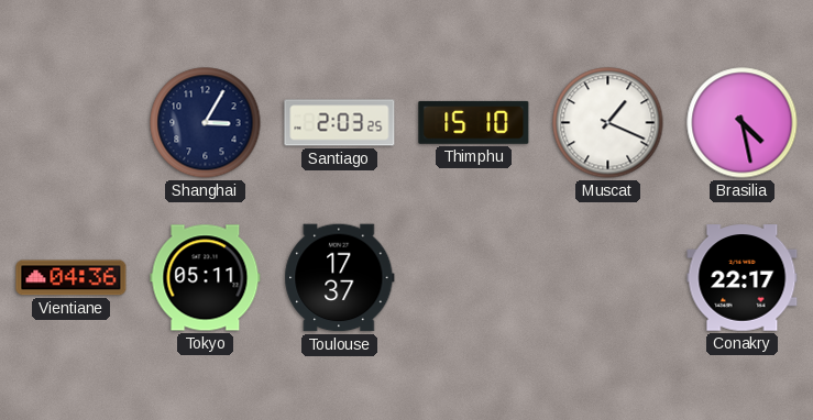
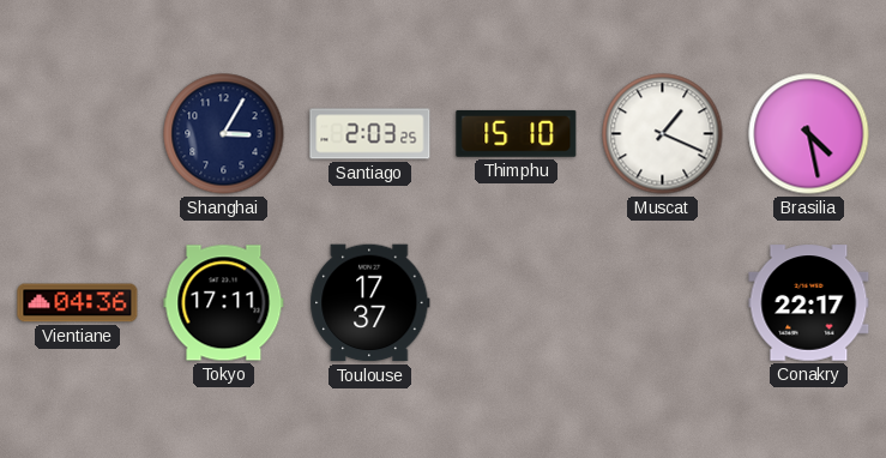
Tokyo: 05:11 -> 17:11
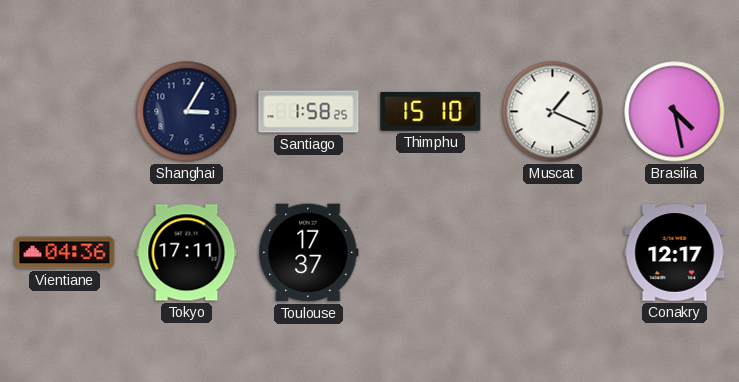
Santiago: 2:03 -> 1:58
Conakry: 22:17 -> 12:17
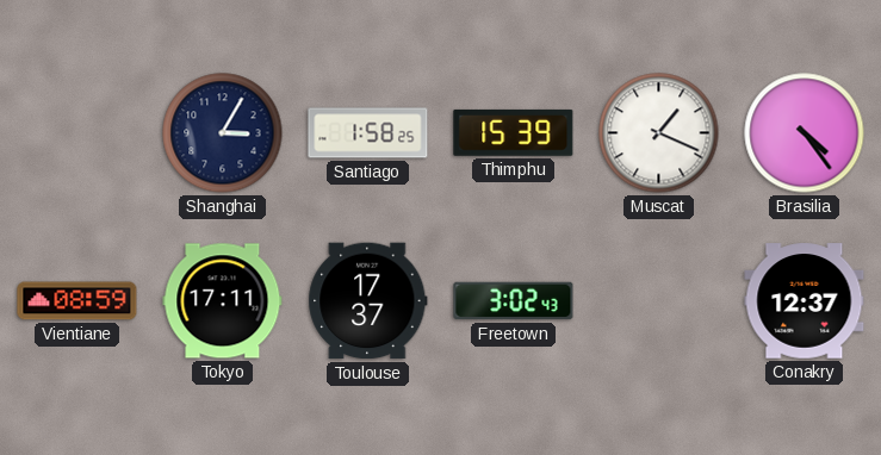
Thimphu: 15:10 -> 15:39
Brasilia: 4:28 -> 4:24
Vientiane: 04:36 -> 08:59
Freetown: none -> 3:02
Conakry: 12:17 -> 12:37
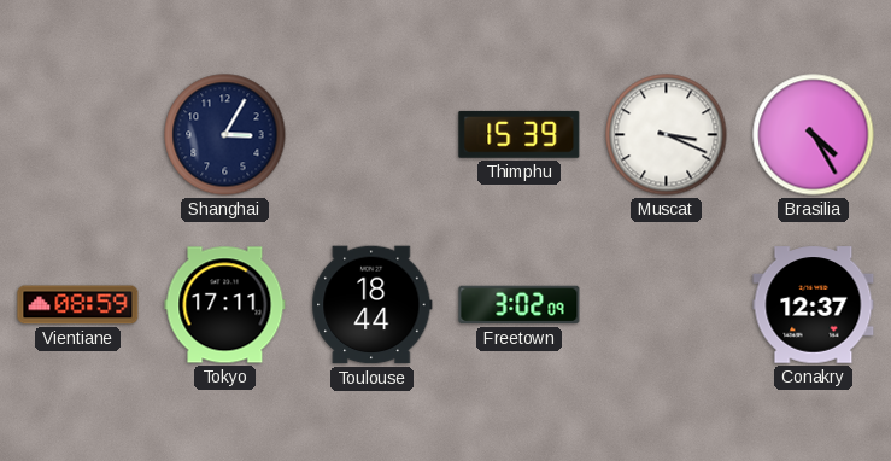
Santiago: 1:58 -> none
Muscat: 1:19 -> 3:19
Brasilia: 4:24 -> 4:25
Toulouse: 17:37 -> 18:44
Freetown: 3:02:43 -> 3:02:09
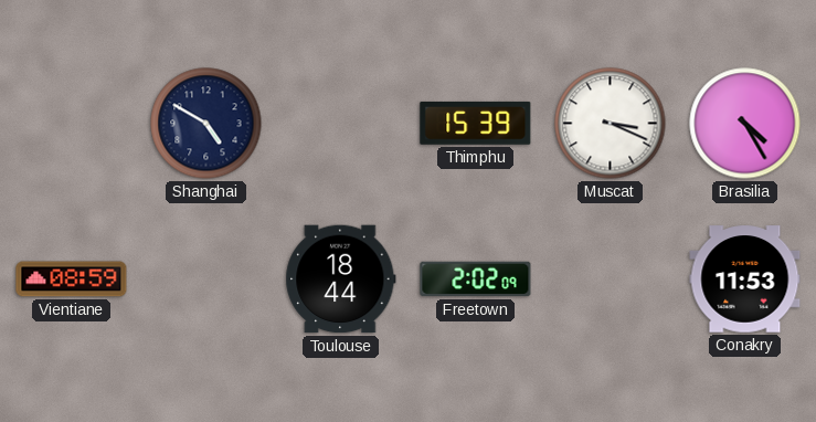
Shanghai: 3:05 -> 4:50
Tokyo: 17:11 -> none
Freetown: 3:02 -> 2:02
Conakry: 12:37 -> 11:53
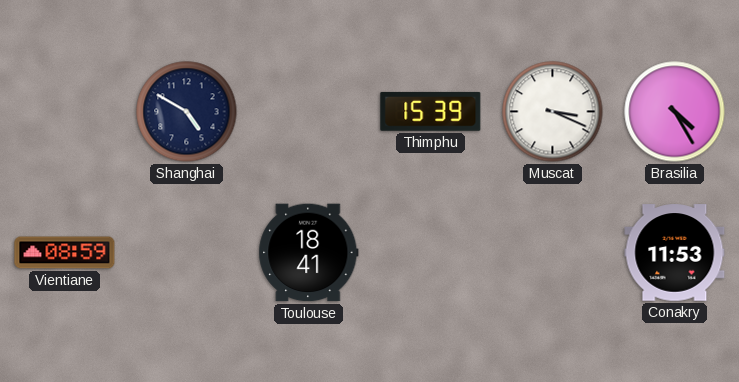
Toulouse: 18:44 -> 18:41
Freetown: 2:02 -> none
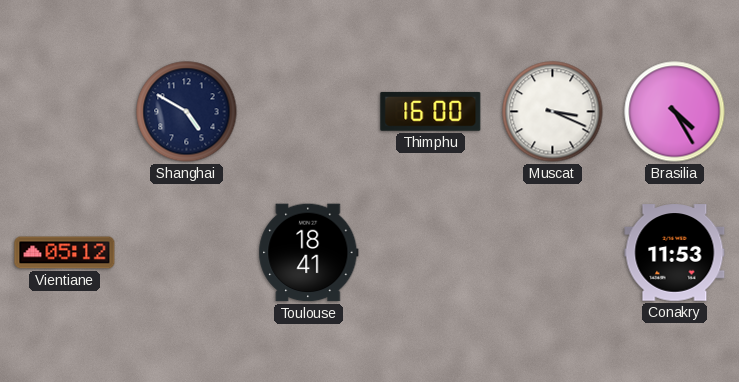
Thimphu: 15:39 -> 16:00
Vientiane: 08:59 -> 05:12
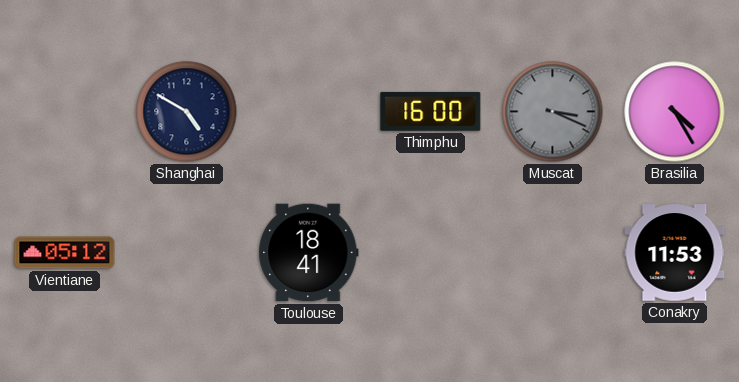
Muscat dial: white -> grey
